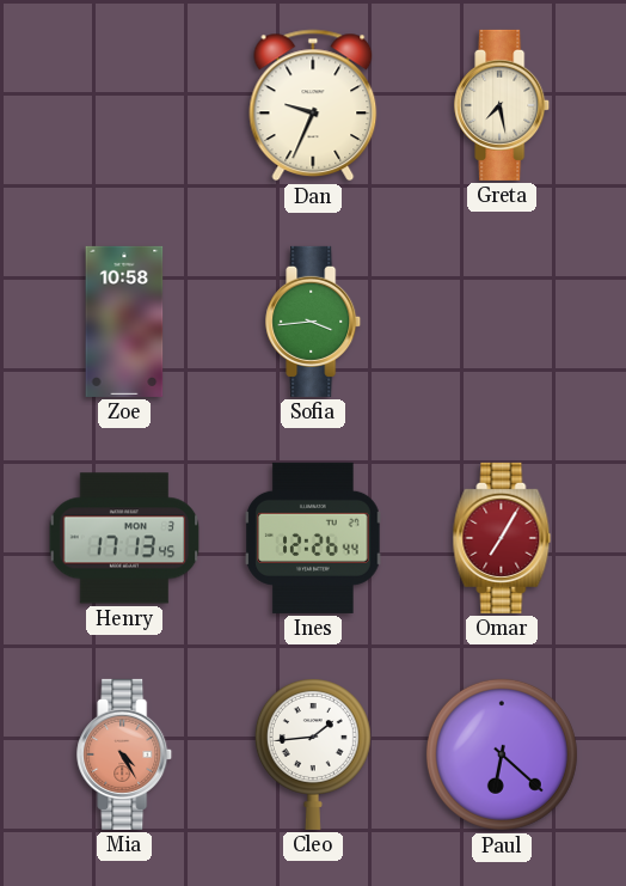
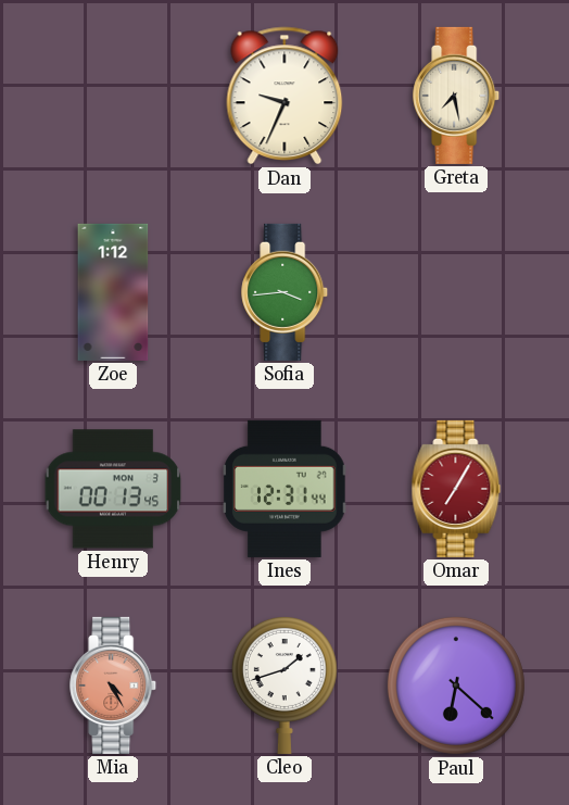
Zoe: 10:58 -> 1:12
Henry: 17:13 -> 00:13
Ines: 12:26 -> 12:31
Cleo: 1:44 -> 1:42
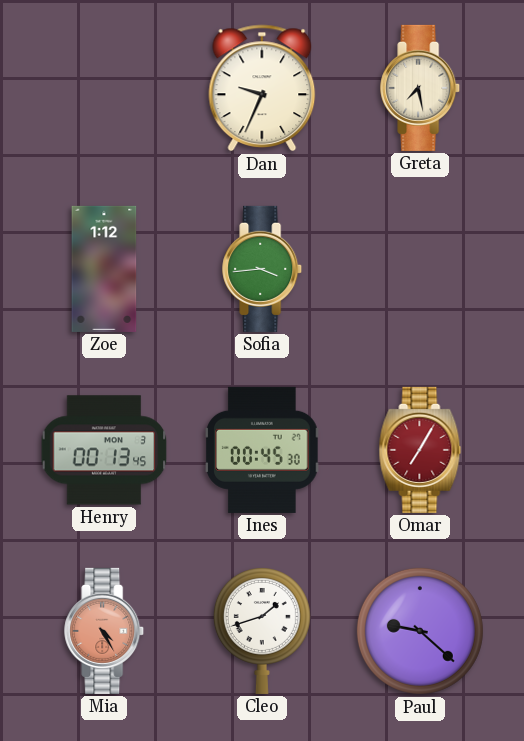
Ines: 12:31 -> 00:45
Paul: 6:22 -> 9:22
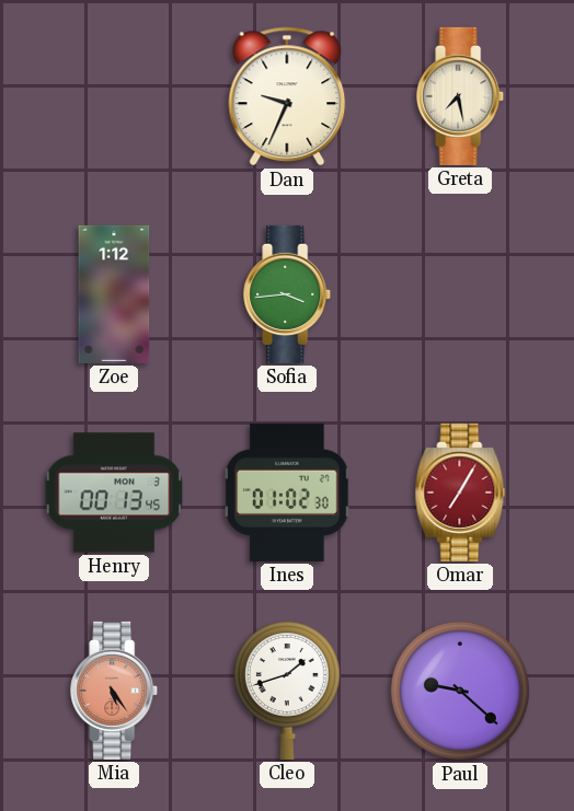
Ines: 00:45 -> 01:02
Mia: 4:25 -> 5:24
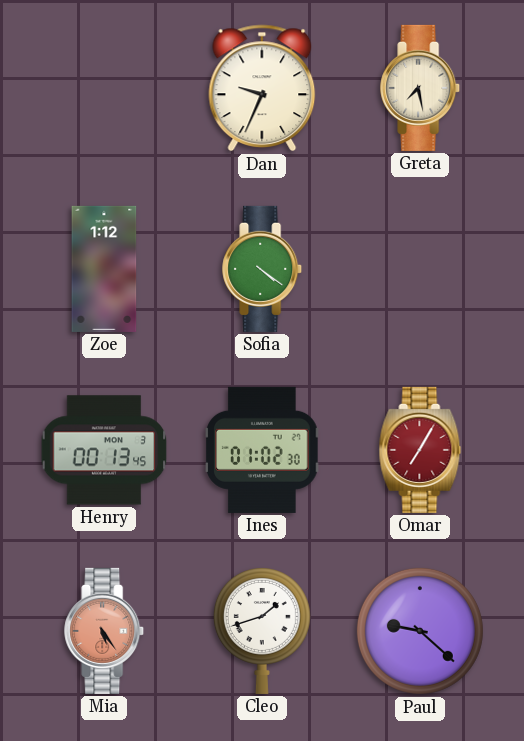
Sofia: 3:44 -> 4:21
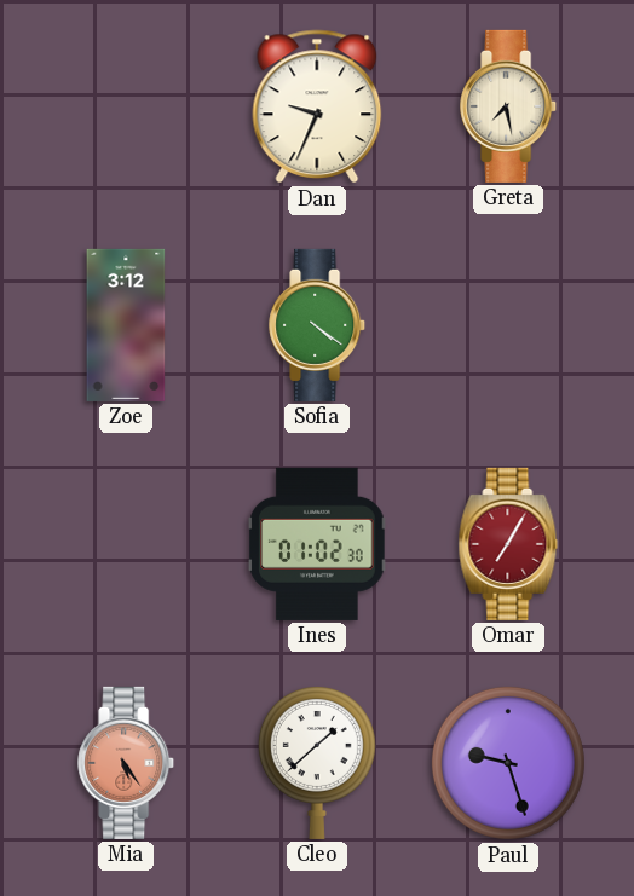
Zoe: 1:12 -> 3:12
Henry: 00:13 -> none
Cleo: 1:42 -> 1:38
Paul: 9:22 -> 9:27
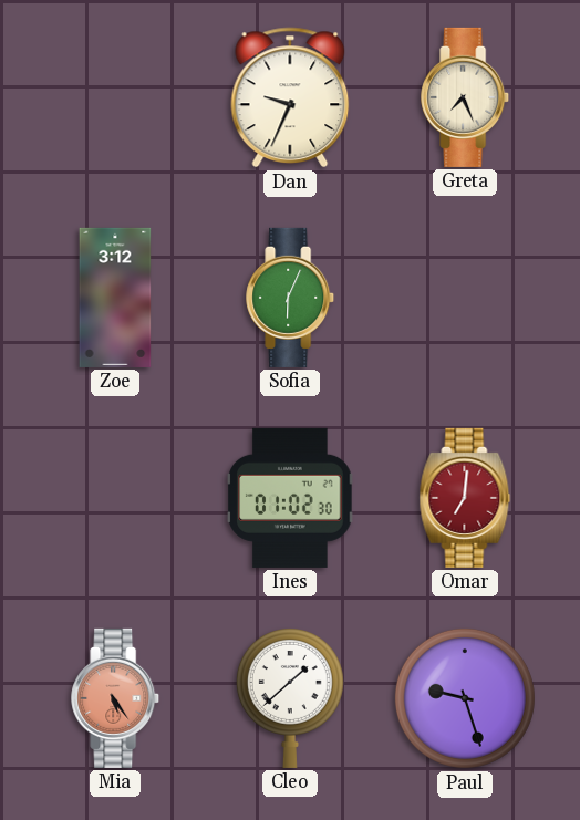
Greta: 7:28 -> 7:26
Sofia: 4:21 -> 6:04
Omar: 7:05 -> 7:01
